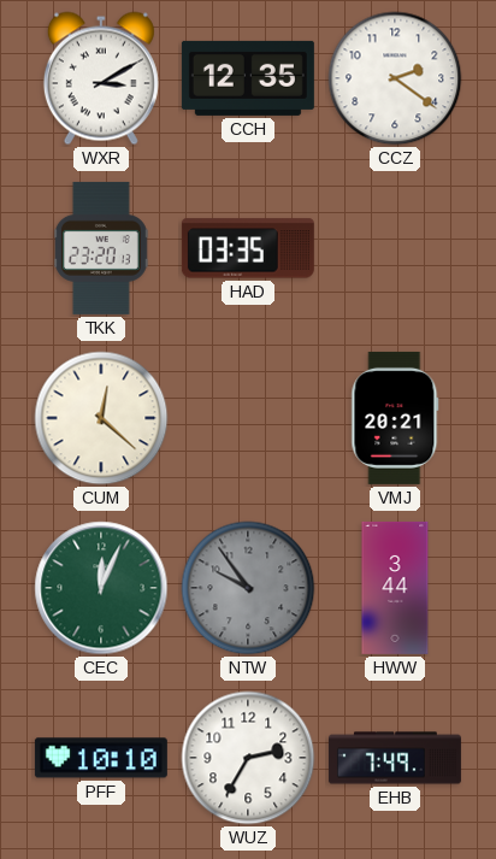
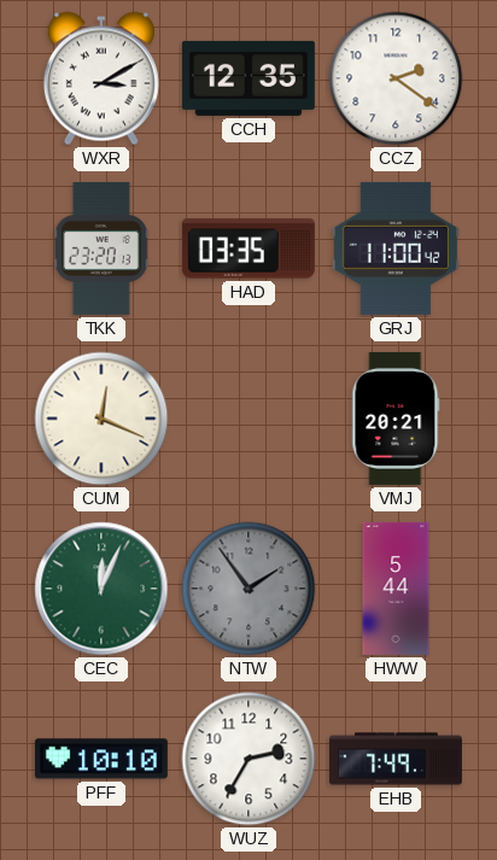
GRJ: none -> 11:00
CUM: 12:22 -> 12:19
NTW: 9:54 -> 1:54
HWW: 3:44 -> 5:44
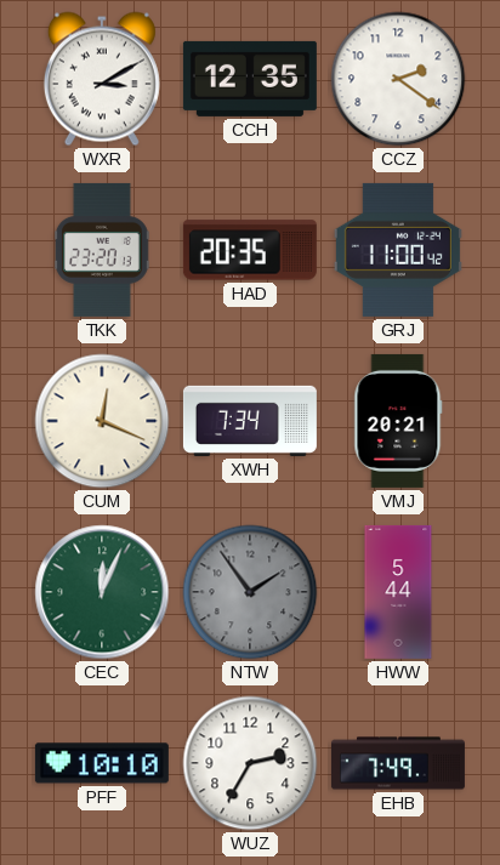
HAD: 03:35 -> 20:35
XWH: none -> 7:34
